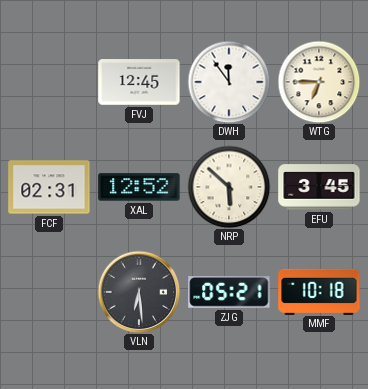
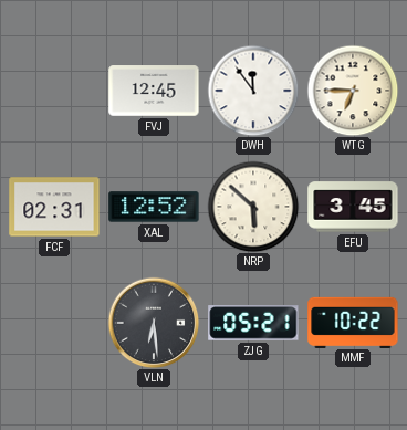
MMF: 10:18 -> 10:22
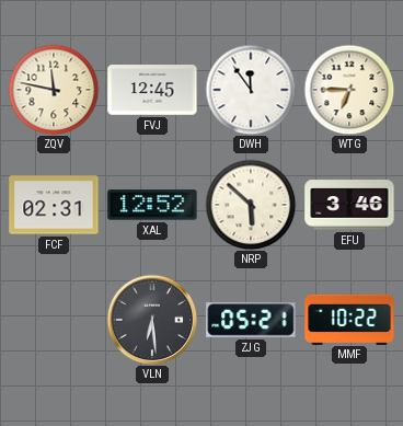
ZQV: none -> 11:47
EFU: 3:45 -> 3:46
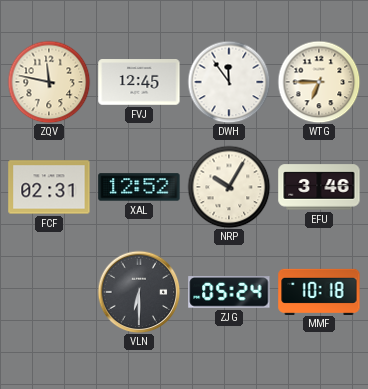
NRP: 5:52 -> 10:05
VLN: 6:29 -> 6:30
ZJG: 05:21 -> 05:24
MMF: 10:22 -> 10:18
